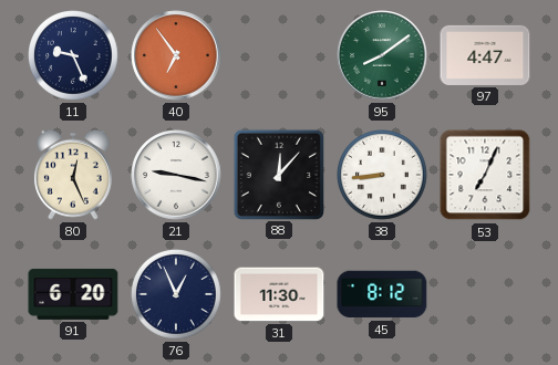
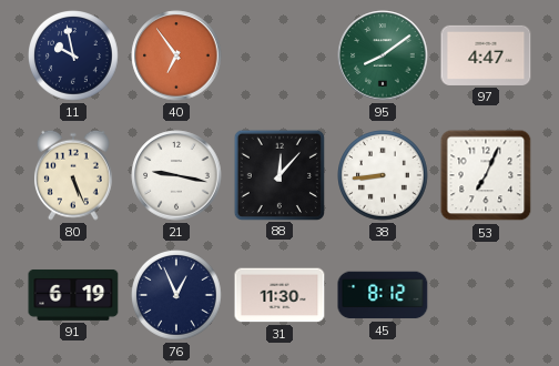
11: 9:26 -> 9:58
80: 12:26 -> 5:26
91: 6:20 -> 6:19
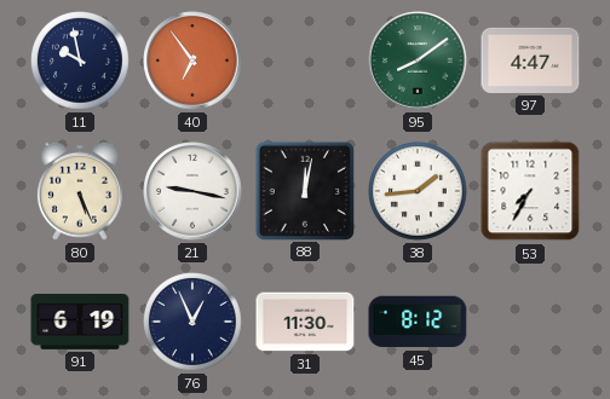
88: 12:07 -> 12:02
38: 8:44 -> 1:44
53: 7:04 -> 7:35
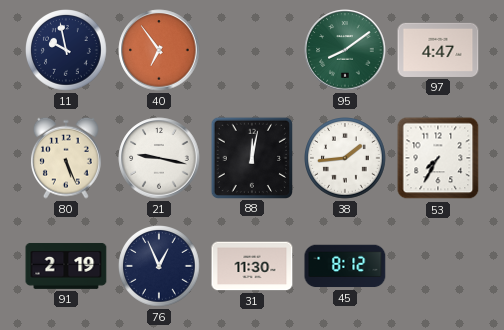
91: 6:19 -> 2:19
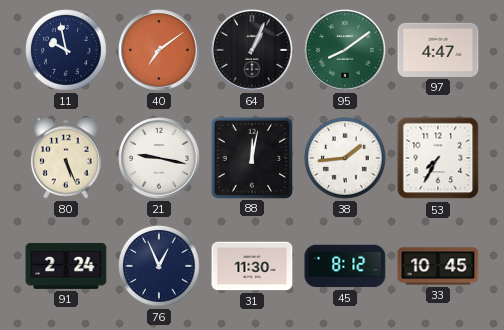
40: 6:54 -> 7:09
64: none -> 1:04
91: 2:19 -> 2:24
33: none -> 10:45
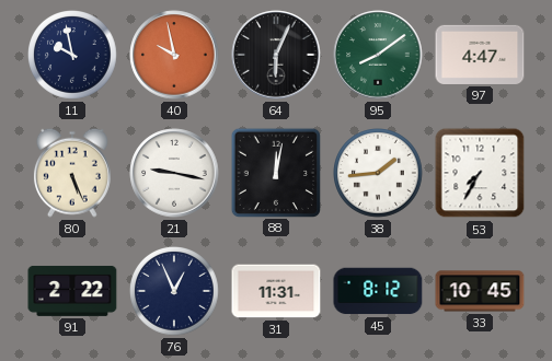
40: 7:09 -> 9:58
64: 1:04 -> 6:04
91: 2:24 -> 2:22
31: 11:30 -> 11:31
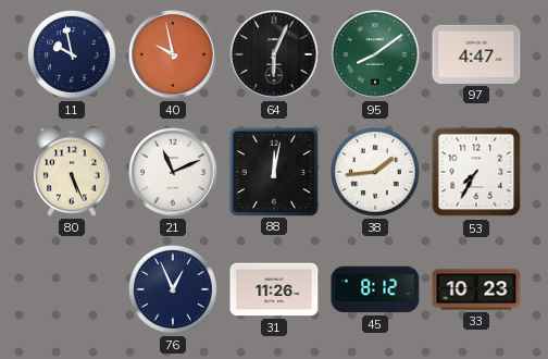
21: 9:17 -> 11:11
91: 2:22 -> none
31: 11:31 -> 11:26
33: 10:45 -> 10:23
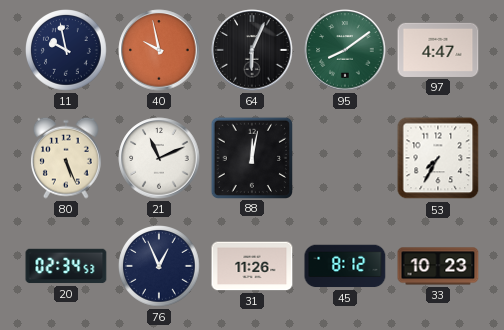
38: 1:44 -> none
20: none -> 02:34
